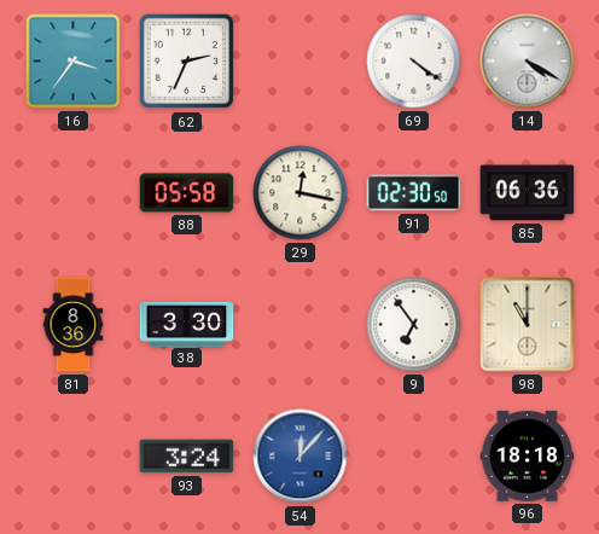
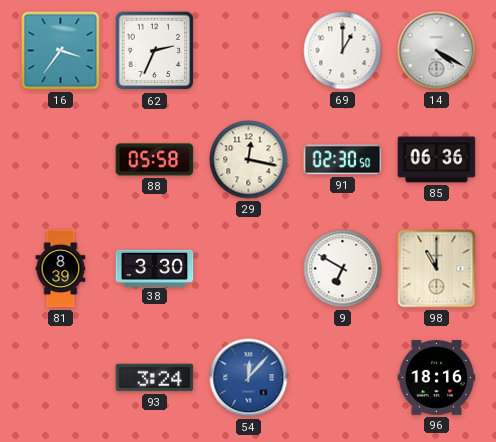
69: 4:21 -> 1:00
81: 8:36 -> 8:39
9: 6:54 -> 6:50
96: 18:18 -> 18:16
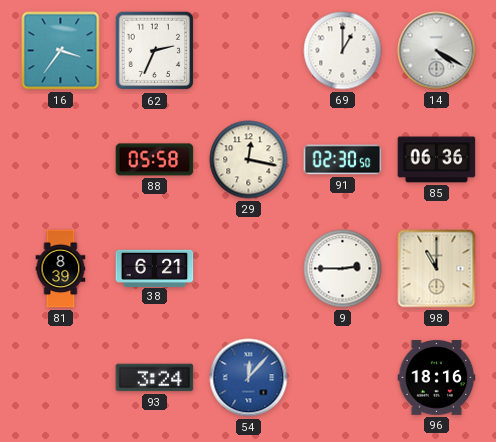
38: 3:30 -> 6:21
9: 6:50 -> 2:45
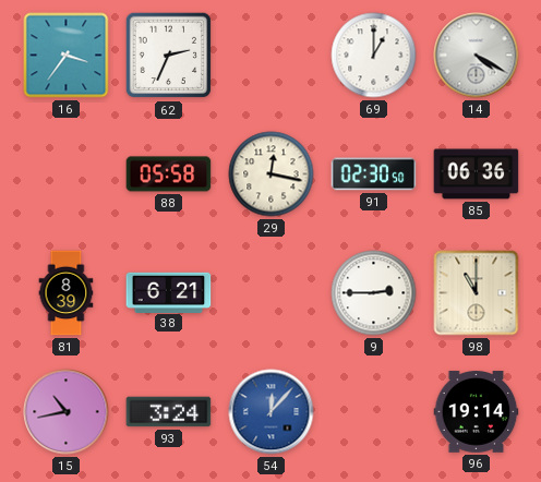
15: none -> 10:43
96: 18:16 -> 19:14
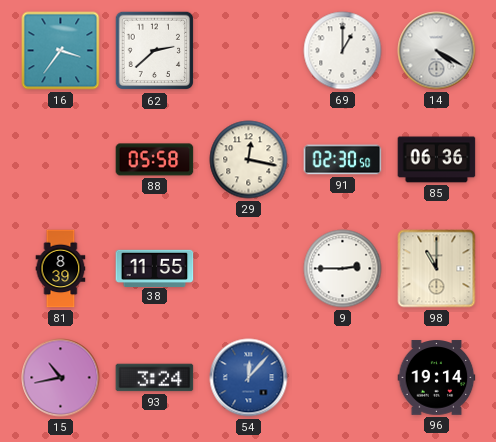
62: 2:34 -> 2:38
38: 6:21 -> 11:55
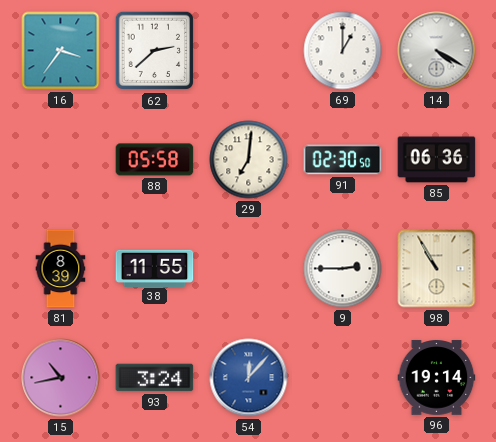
29: 12:17 -> 7:01
98: 11:00 -> 10:55
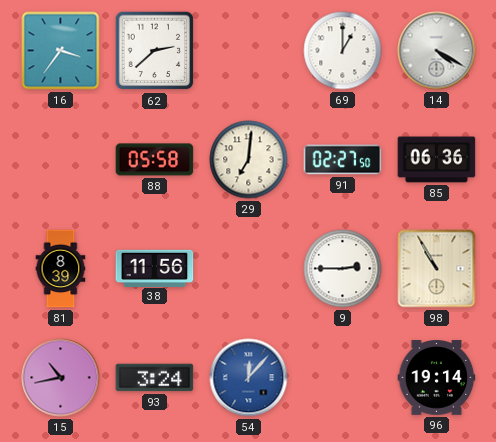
91: 02:30 -> 02:27
38: 11:55 -> 11:56
